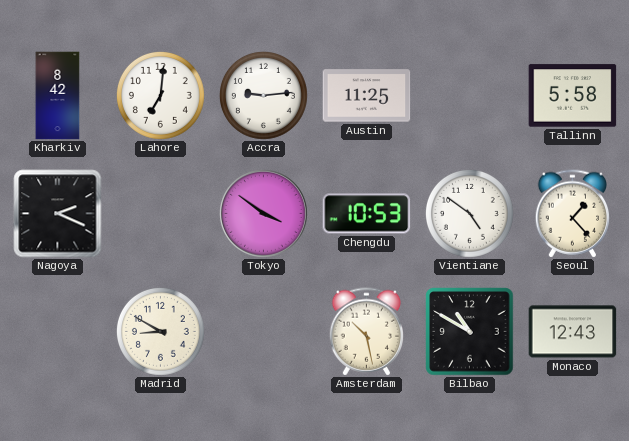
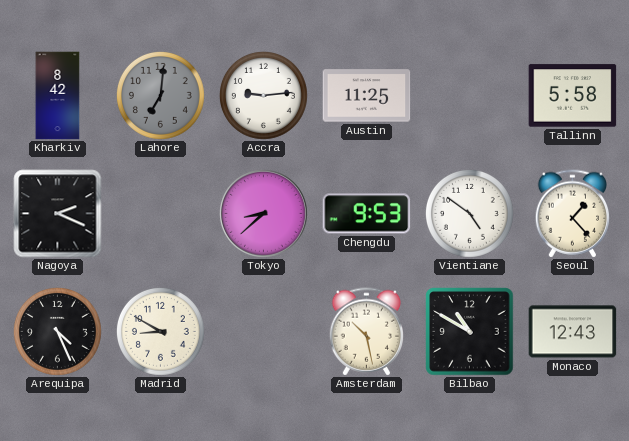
Lahore dial: white -> grey
Tokyo: 3:51 -> 8:38
Chengdu: 10:53 -> 9:53
Arequipa: none -> 4:26
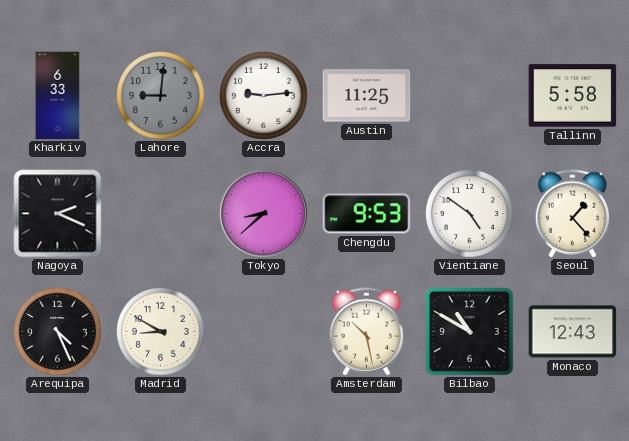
Kharkiv: 8:42 -> 6:33
Lahore: 7:01 -> 9:01
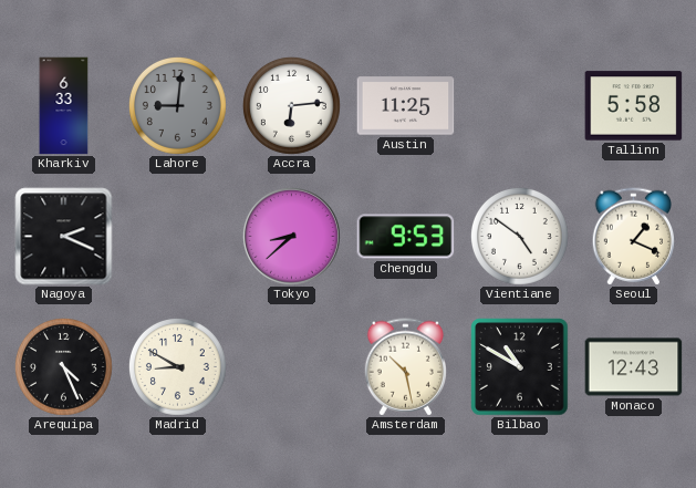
Accra: 9:14 -> 6:14
Seoul: 1:23 -> 1:19
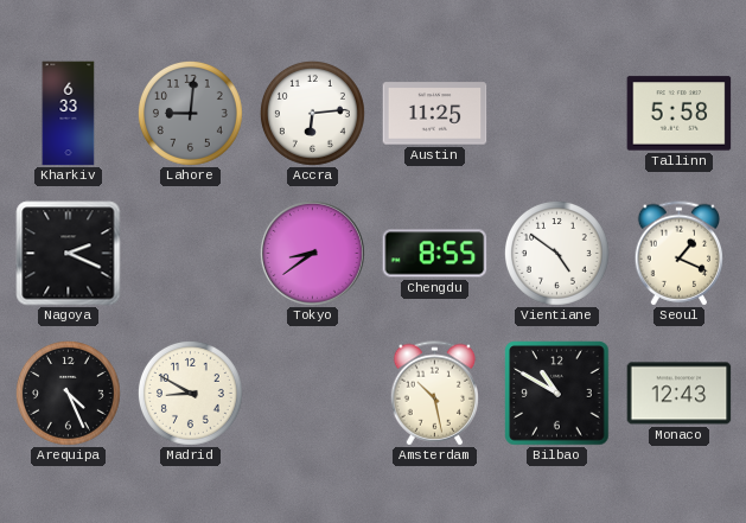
Tokyo: 8:38 -> 8:39
Chengdu: 9:53 -> 8:55
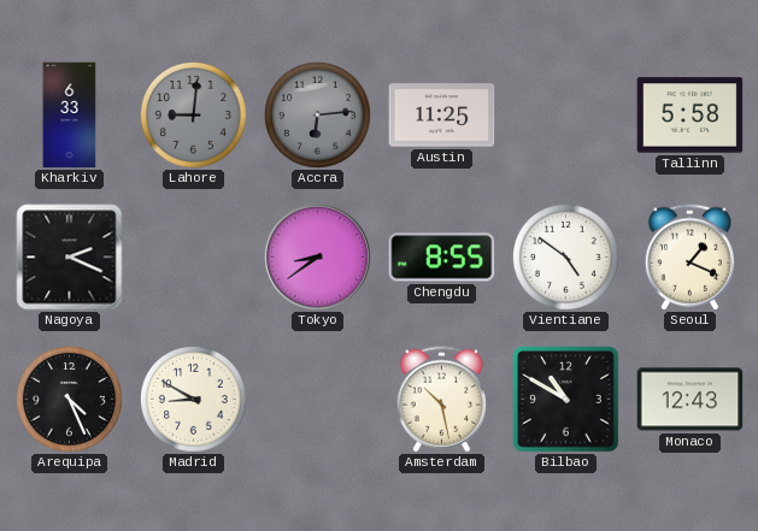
Accra dial: white -> grey
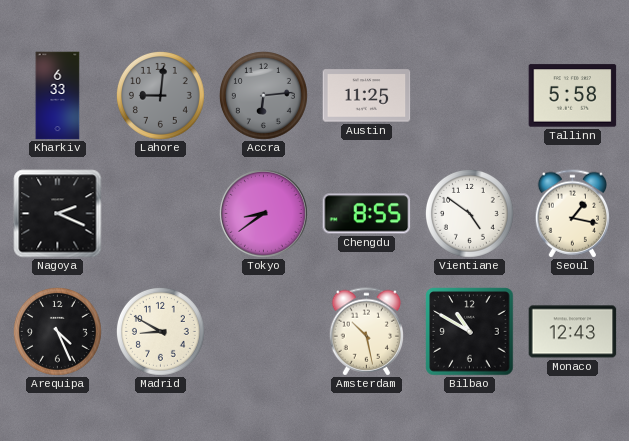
Seoul: 1:19 -> 1:17
